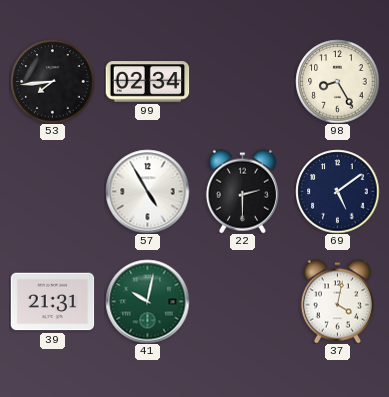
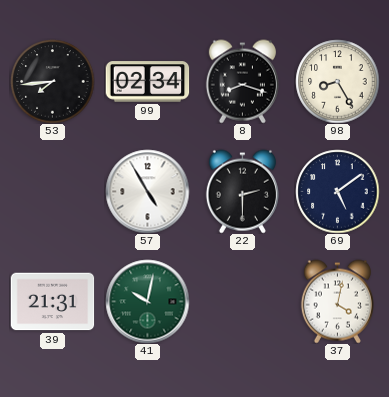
8: none -> 8:18
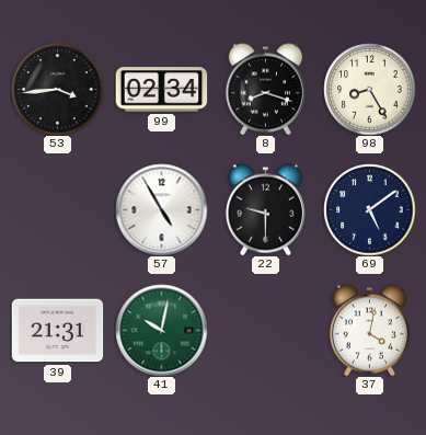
53: 7:44 -> 3:44
22: 2:30 -> 9:30
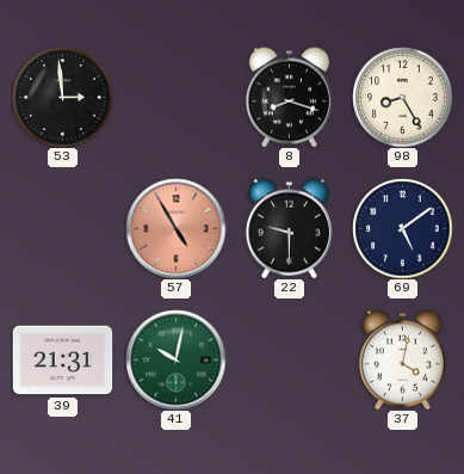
53: 3:44 -> 2:59
99: 02:34 -> none
57 dial: white -> salmon
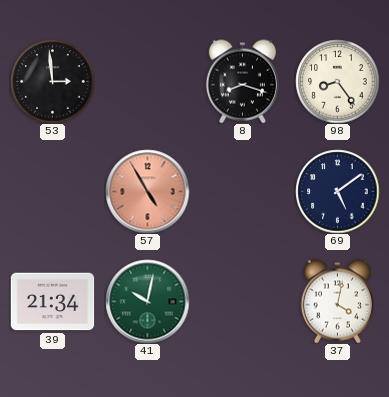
98: 8:25 -> 8:24
22: 9:30 -> none
39: 21:31 -> 21:34
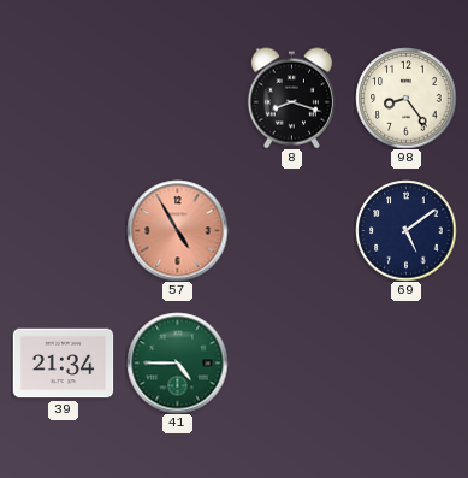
53: 2:59 -> none
41: 10:02 -> 4:45
37: 4:02 -> none
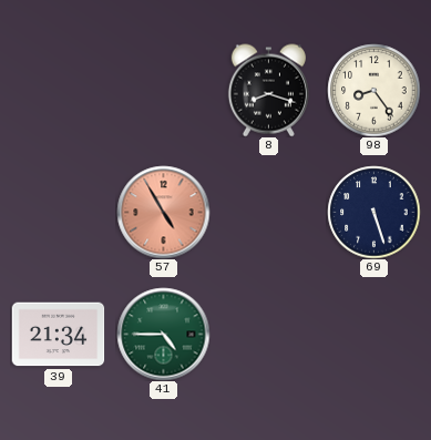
69: 5:09 -> 5:27
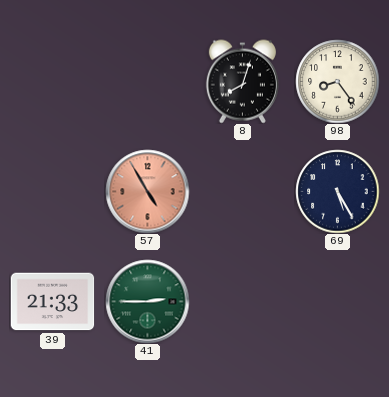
8: 8:18 -> 8:03
69: 5:27 -> 5:25
39: 21:34 -> 21:33
41: 4:45 -> 2:45
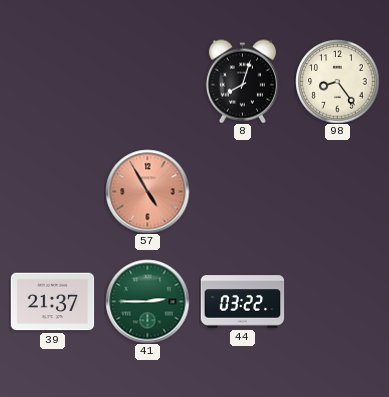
69: 5:25 -> none
39: 21:33 -> 21:37
44: none -> 03:22
